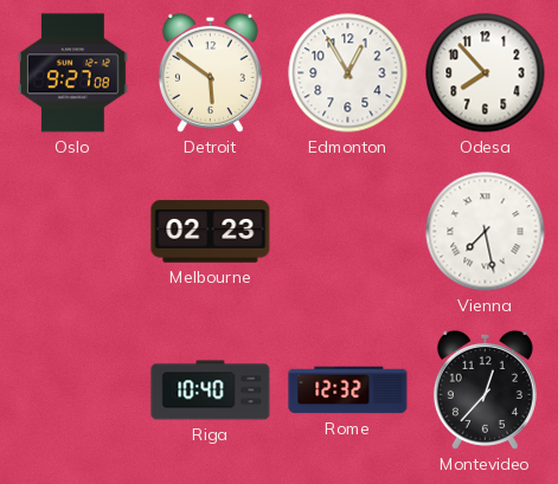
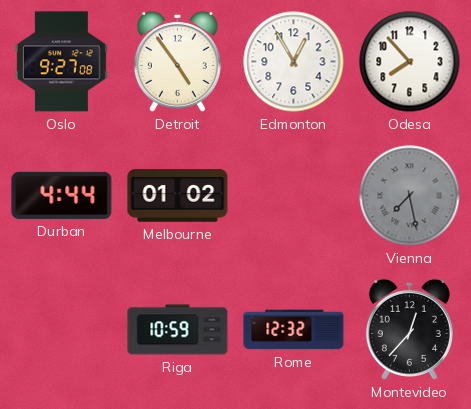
Detroit: 5:51 -> 4:54
Durban: none -> 4:44
Melbourne: 02:23 -> 01:02
Vienna dial: white -> grey
Riga: 10:40 -> 10:59
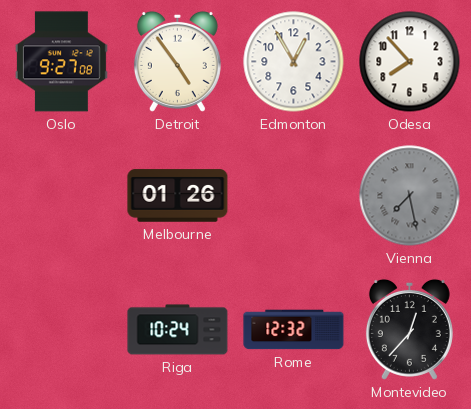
Durban: 4:44 -> none
Melbourne: 01:02 -> 01:26
Riga: 10:59 -> 10:24
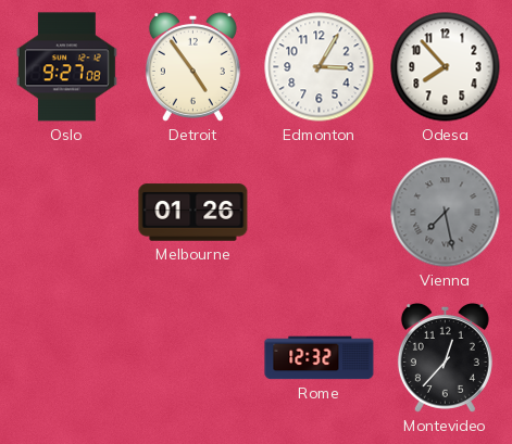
Edmonton: 12:55 -> 3:05
Riga: 10:24 -> none
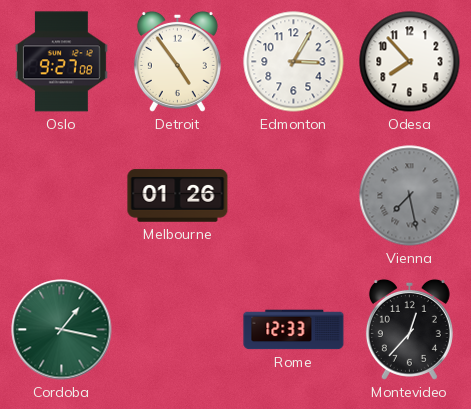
Cordoba: none -> 1:17
Rome: 12:32 -> 12:33
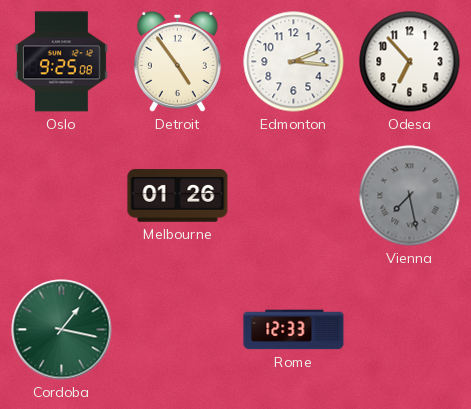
Oslo: 9:27 -> 9:25
Edmonton: 3:05 -> 2:16
Odesa: 7:53 -> 6:53
Montevideo: 12:37 -> none
